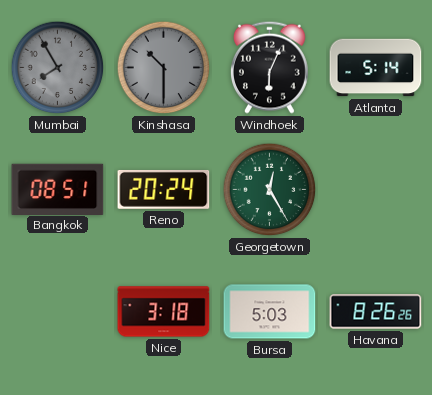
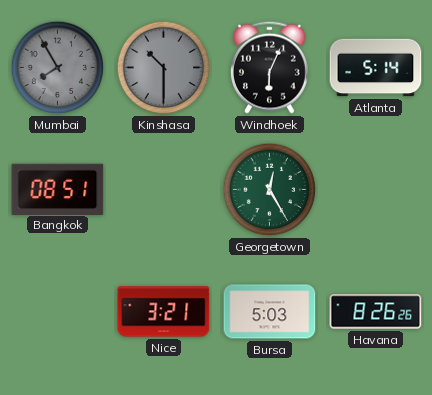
Reno: 20:24 -> none
Nice: 3:18 -> 3:21
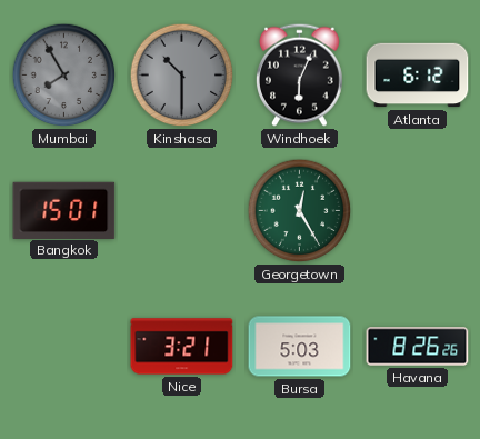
Atlanta: 5:14 -> 6:12
Bangkok: 08:51 -> 15:01
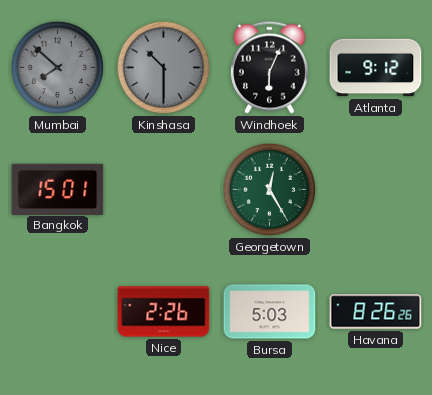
Mumbai: 7:55 -> 7:52
Atlanta: 6:12 -> 9:12
Nice: 3:21 -> 2:26
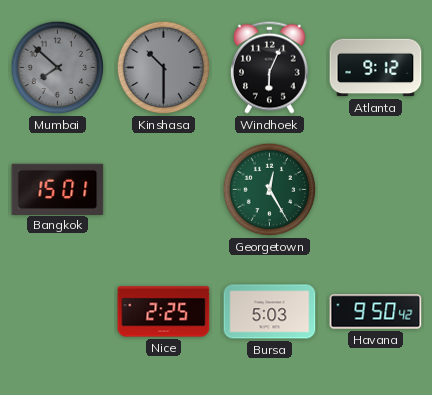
Nice: 2:26 -> 2:25
Havana: 8:26 -> 9:50
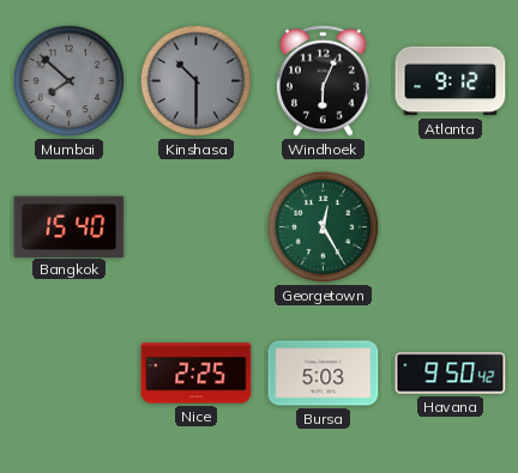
Bangkok: 15:01 -> 15:40
